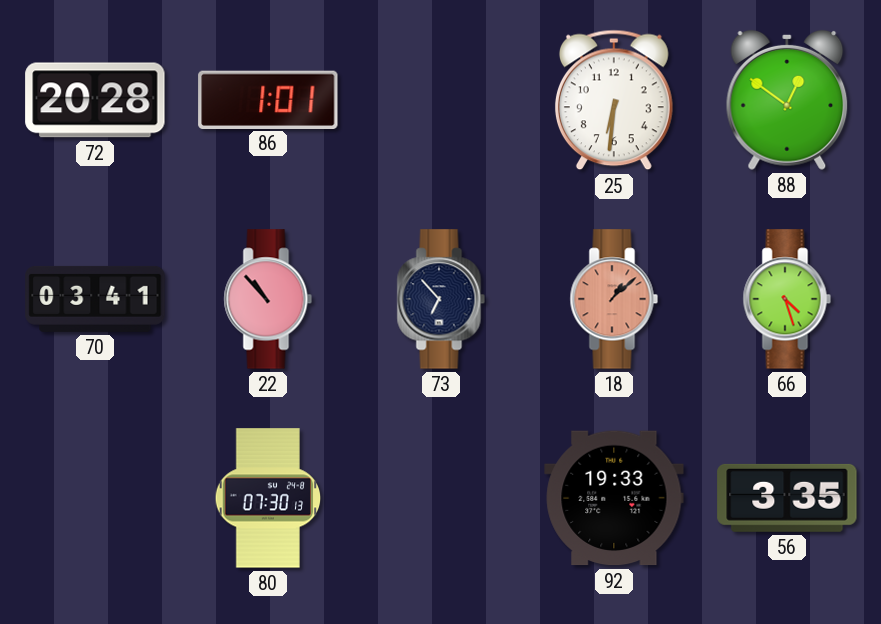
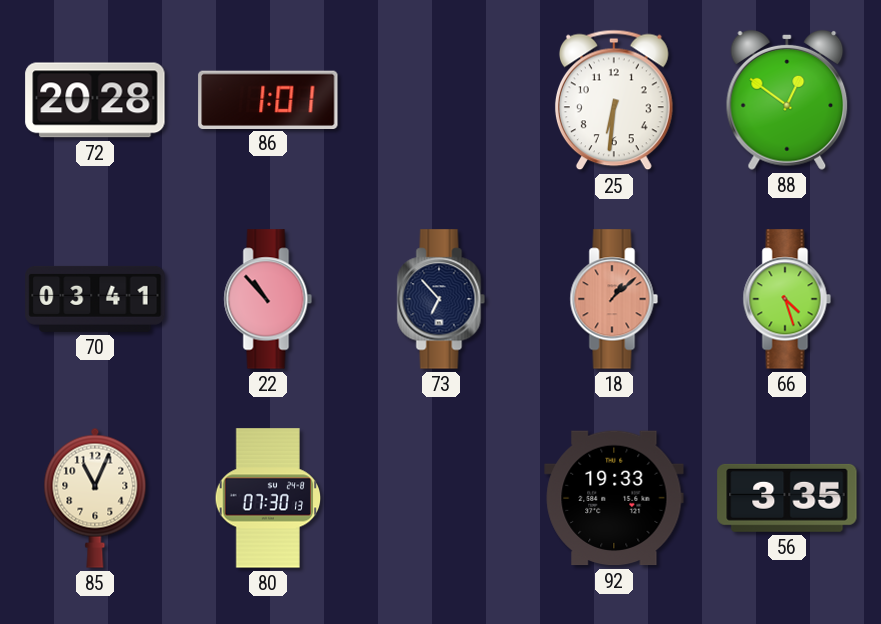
85: none -> 11:04
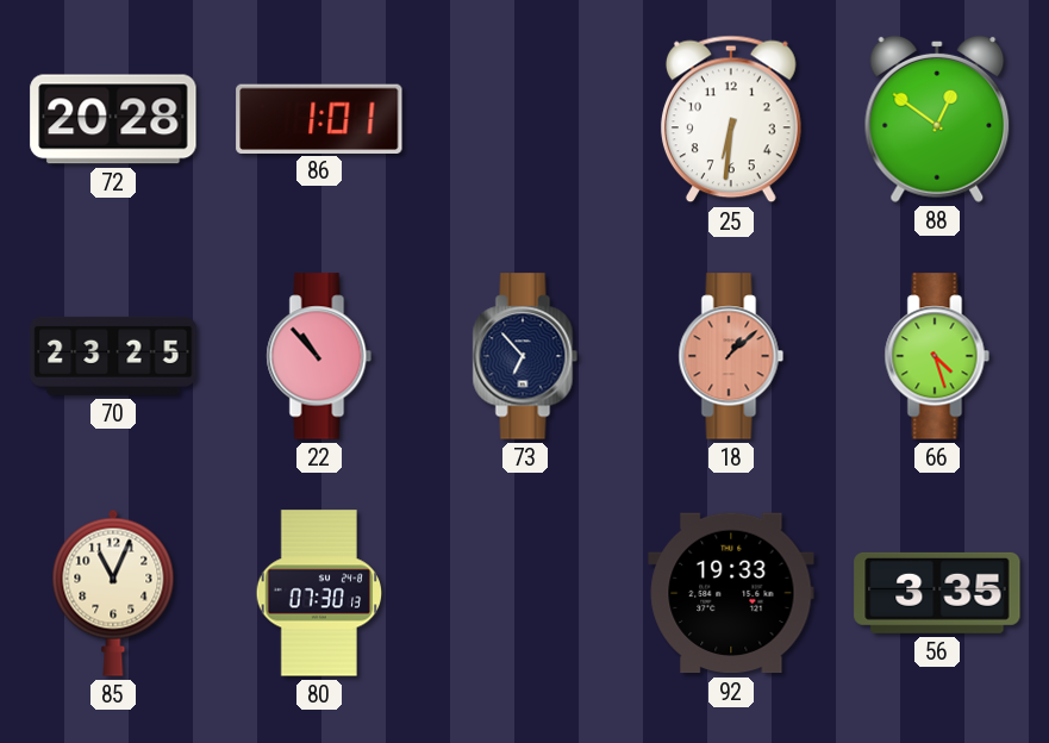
70: 03:41 -> 23:25
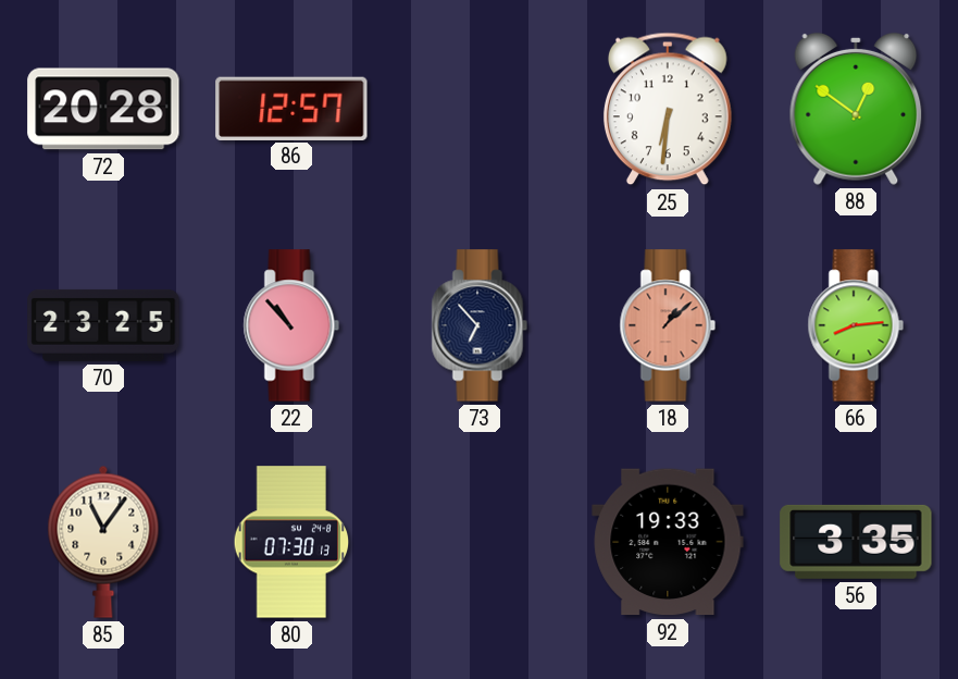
86: 1:01 -> 12:57
66: 4:27 -> 8:14
85: 11:04 -> 11:06
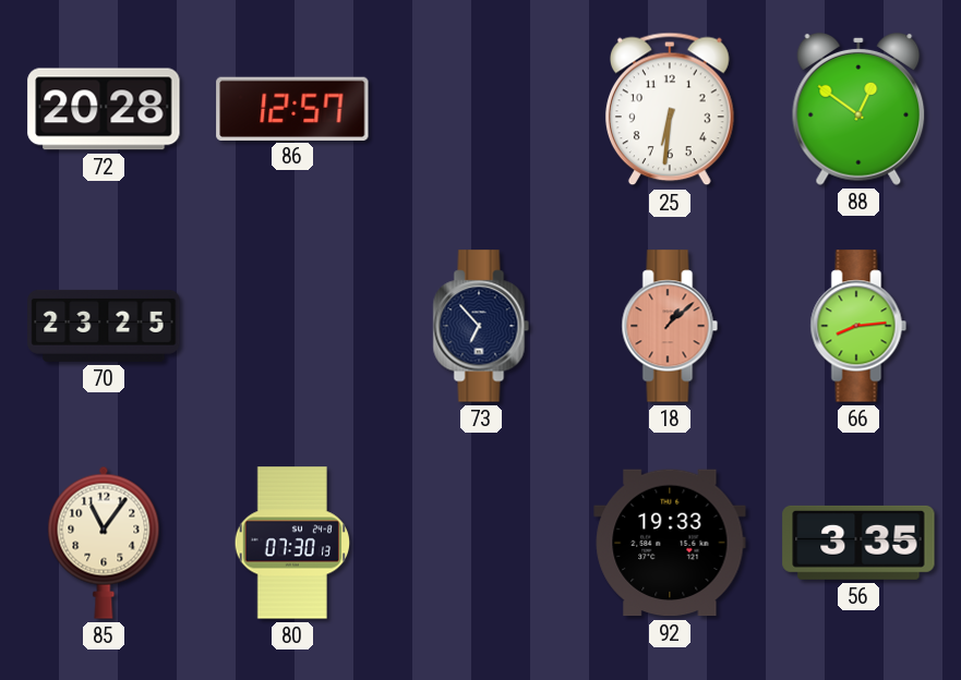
22: 10:53 -> none
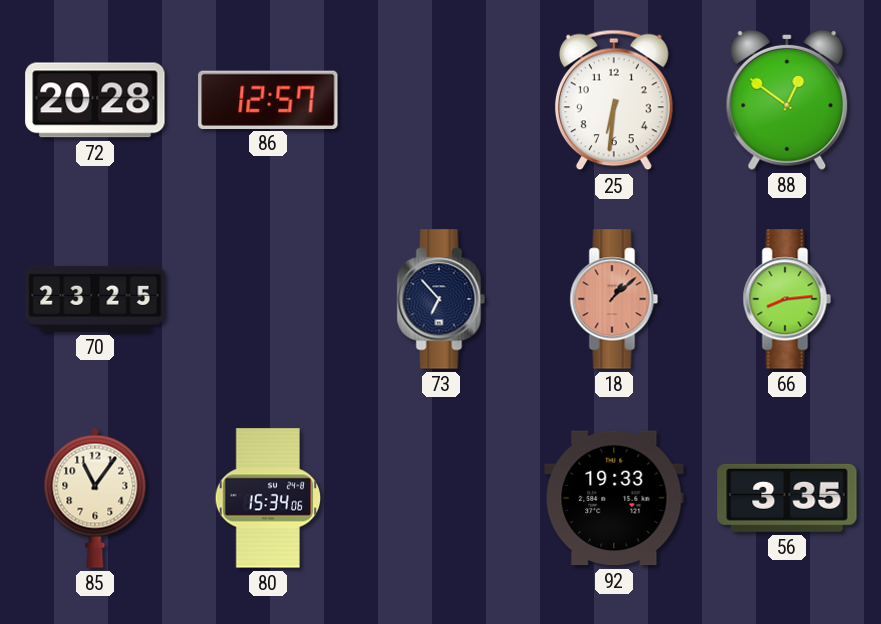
80: 07:30 -> 15:34
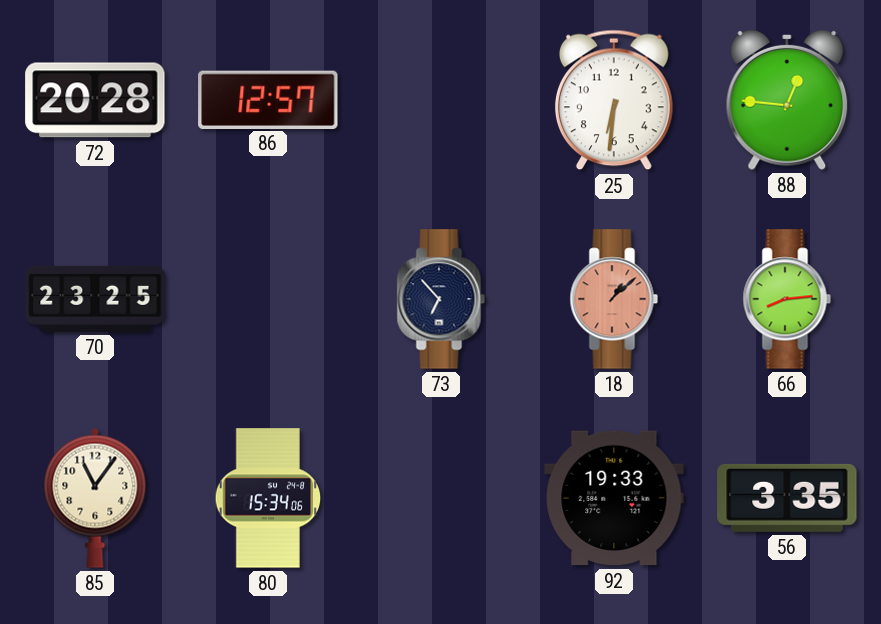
88: 12:51 -> 12:46
